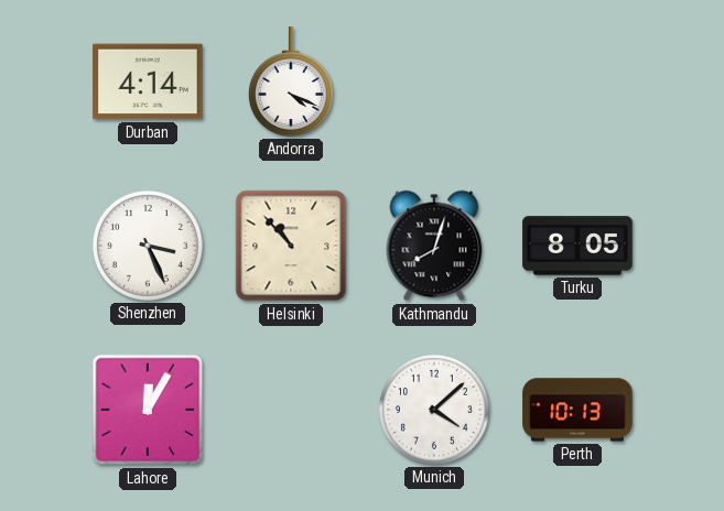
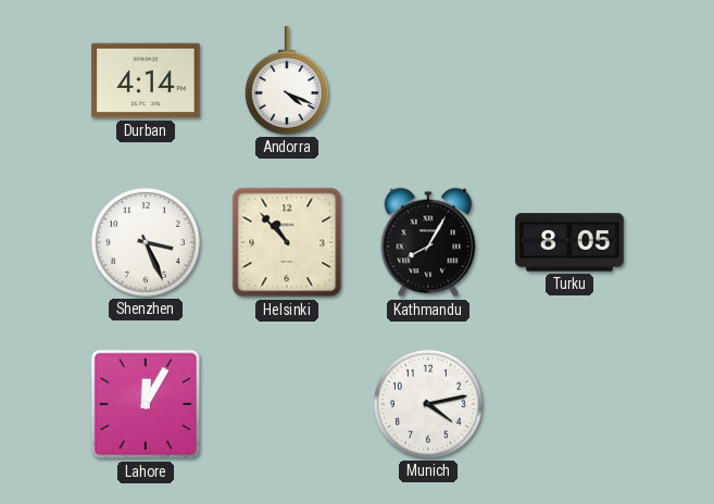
Kathmandu: 8:03 -> 8:05
Munich: 4:08 -> 4:13
Perth: 10:13 -> none
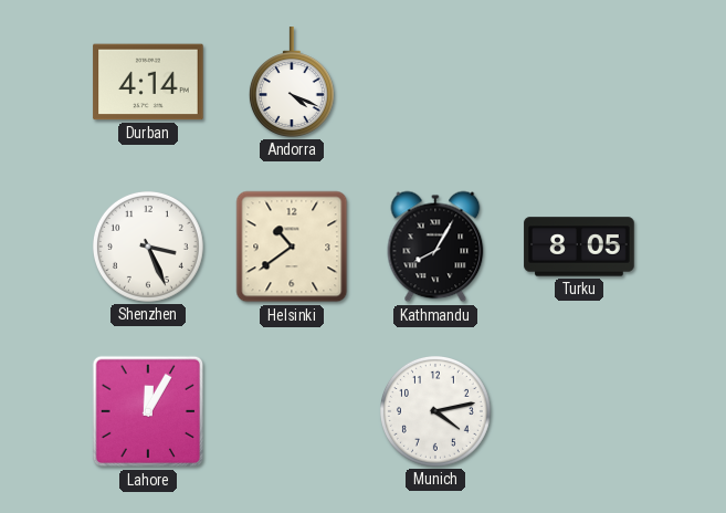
Helsinki: 10:53 -> 10:39
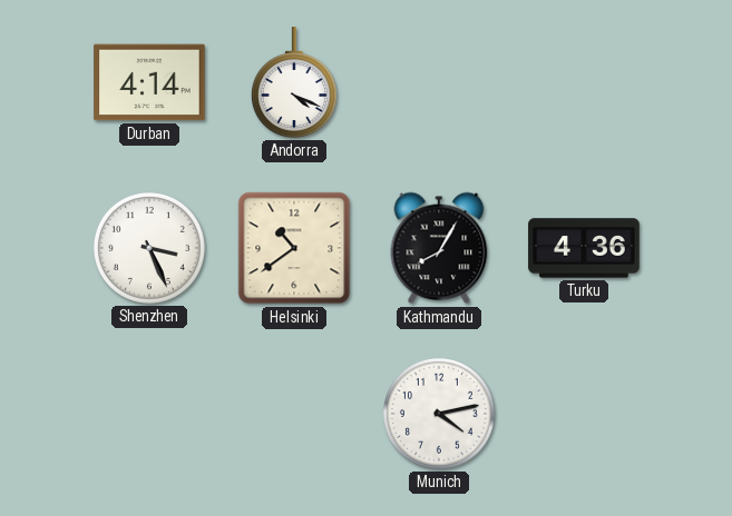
Turku: 8:05 -> 4:36
Lahore: 12:05 -> none
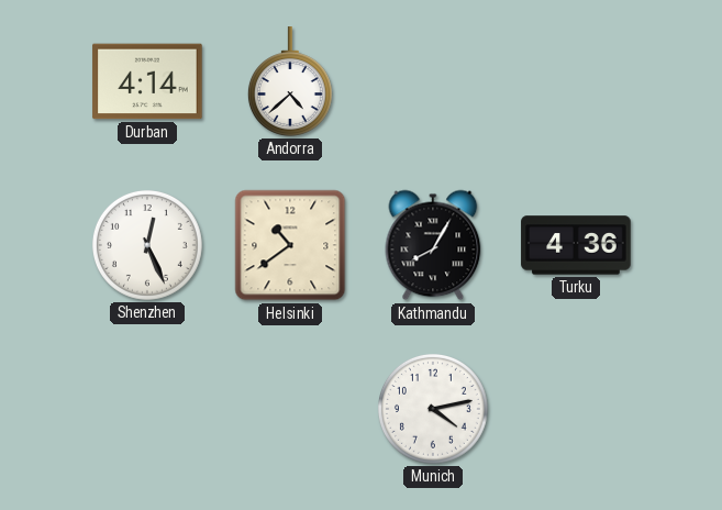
Andorra: 4:19 -> 4:38
Shenzhen: 3:26 -> 12:26
